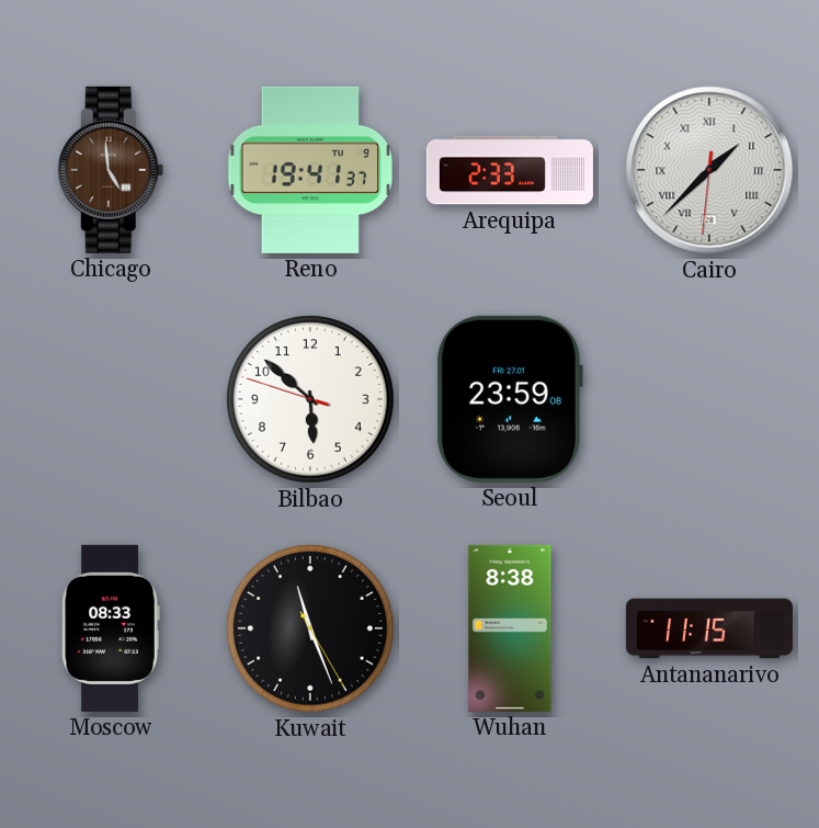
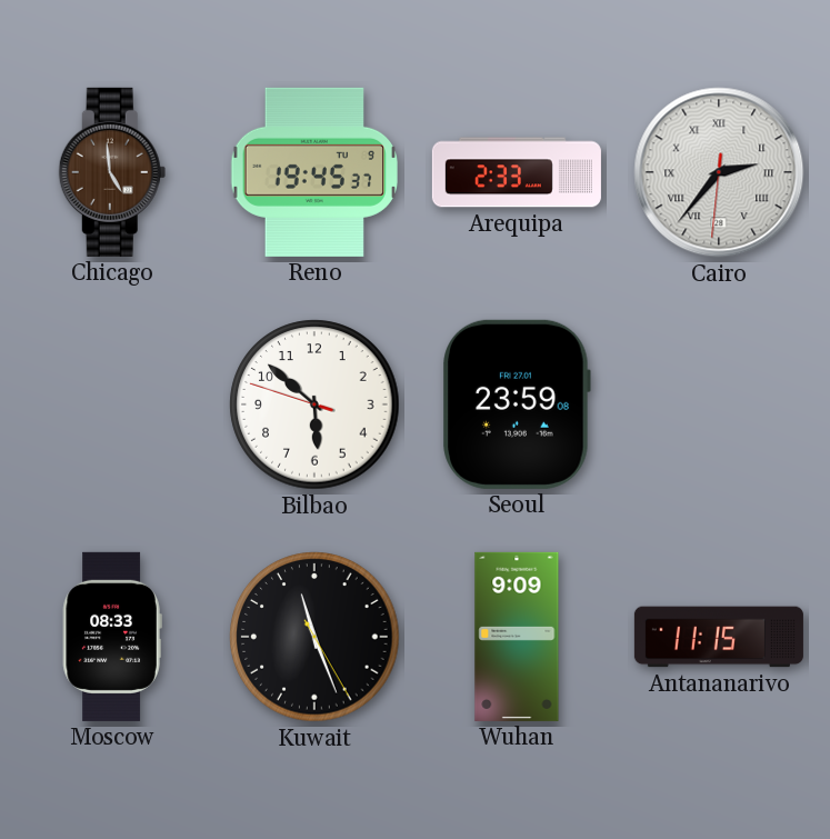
Reno: 19:41 -> 19:45
Cairo: 1:37 -> 2:36
Wuhan: 8:38 -> 9:09
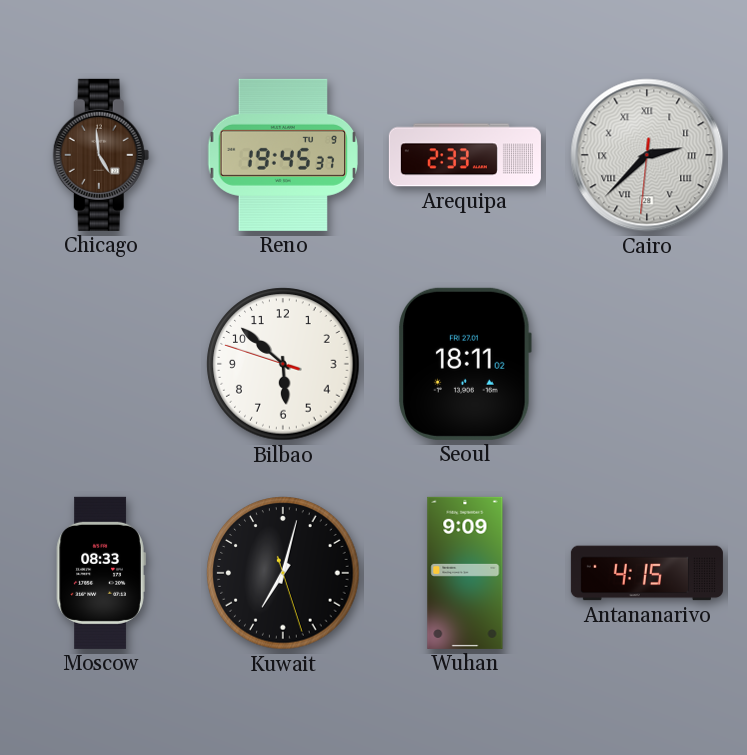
Cairo: 2:36 -> 2:37
Seoul: 23:59 -> 18:11
Kuwait: 11:26 -> 7:02
Antananarivo: 11:15 -> 4:15
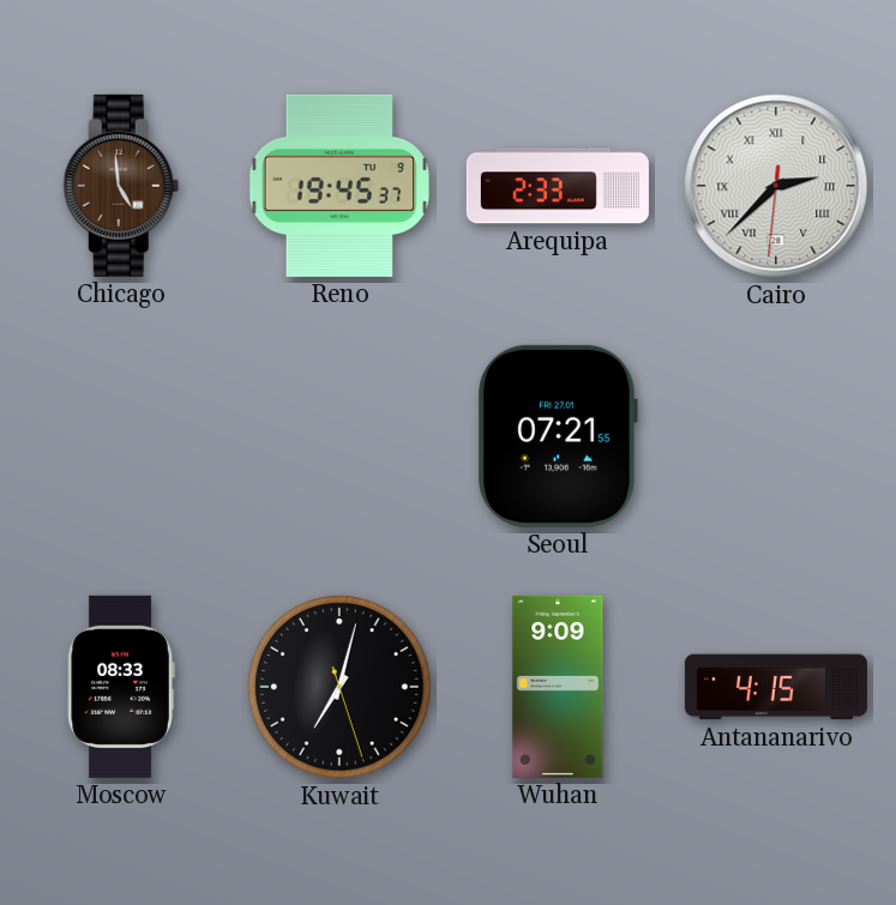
Bilbao: 5:51 -> none
Seoul: 18:11 -> 07:21
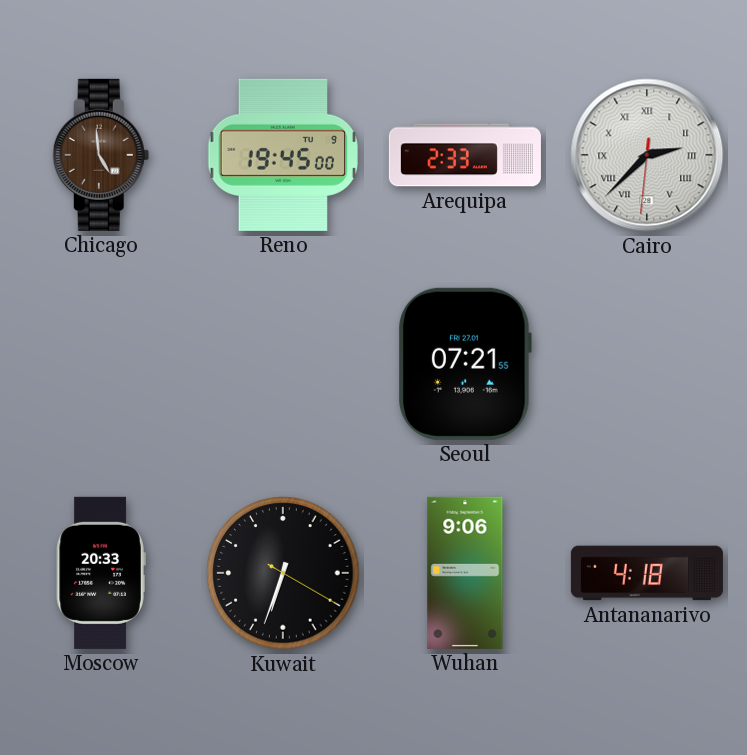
Reno: 19:45:37 -> 19:45:00
Moscow: 08:33 -> 20:33
Kuwait: 7:02 -> 6:33
Wuhan: 9:09 -> 9:06
Antananarivo: 4:15 -> 4:18
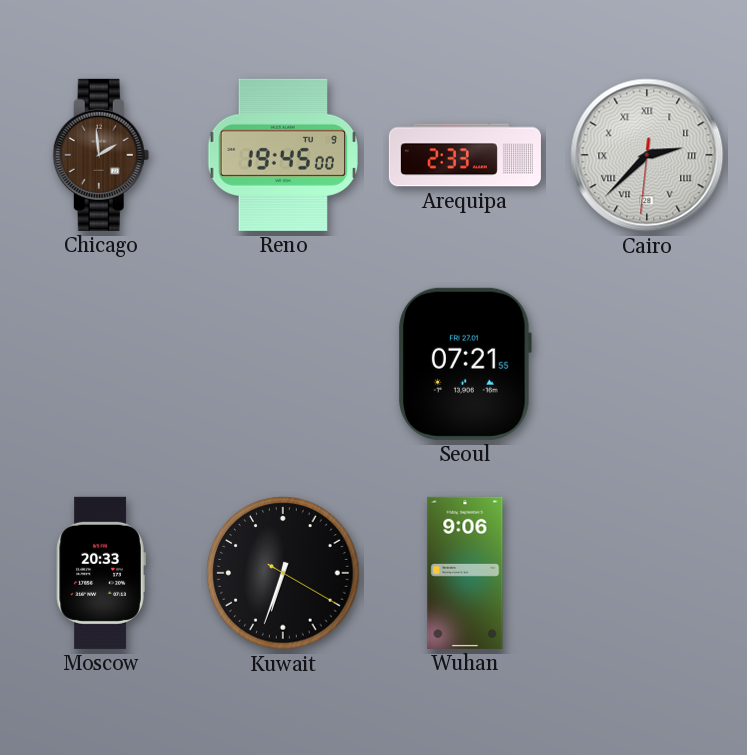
Chicago: 4:59 -> 1:59
Antananarivo: 4:18 -> none
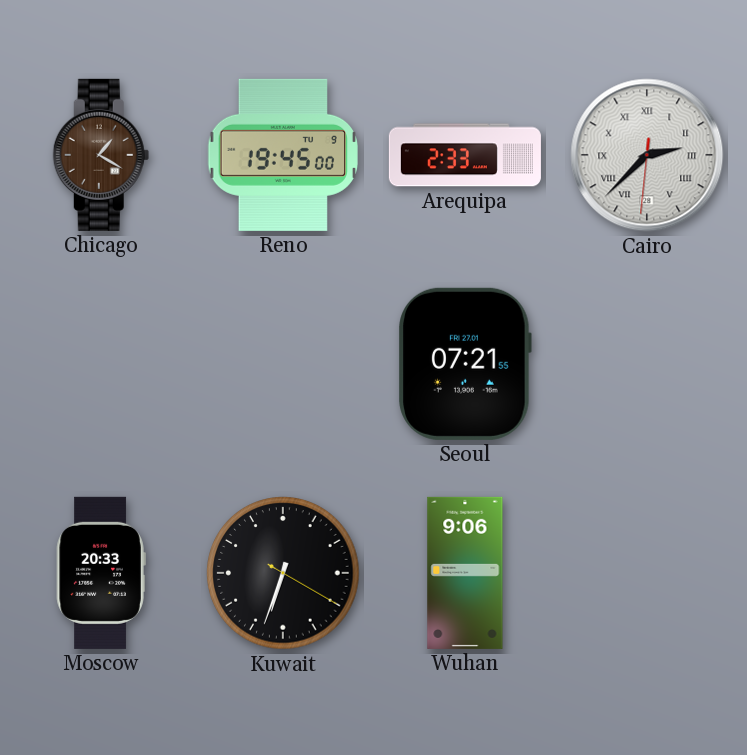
Chicago: 1:59 -> 1:20
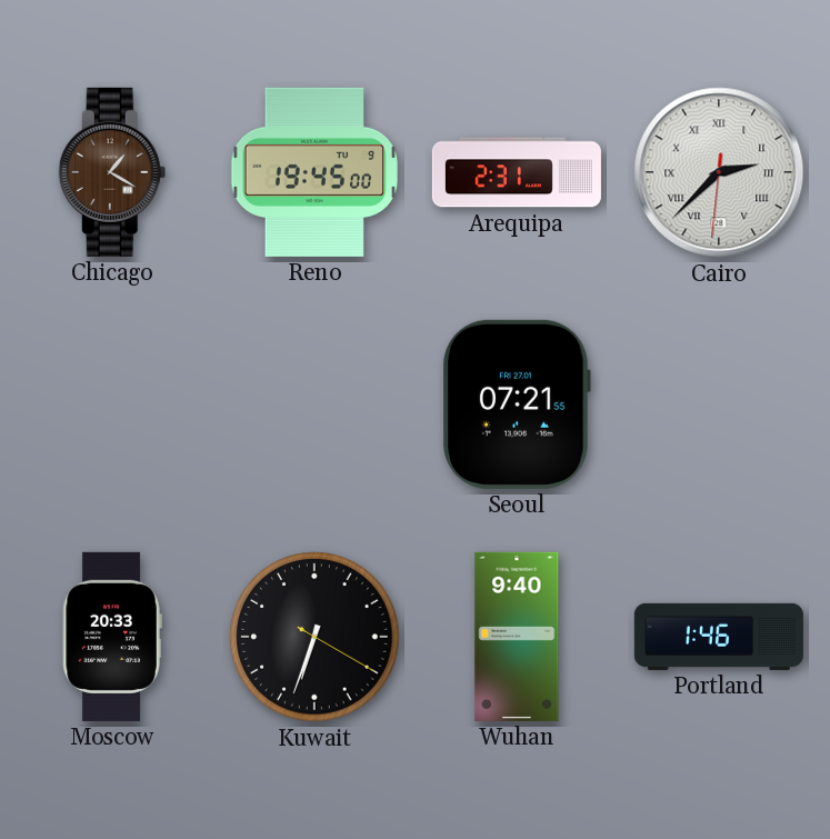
Arequipa: 2:33 -> 2:31
Wuhan: 9:06 -> 9:40
Portland: none -> 1:46
